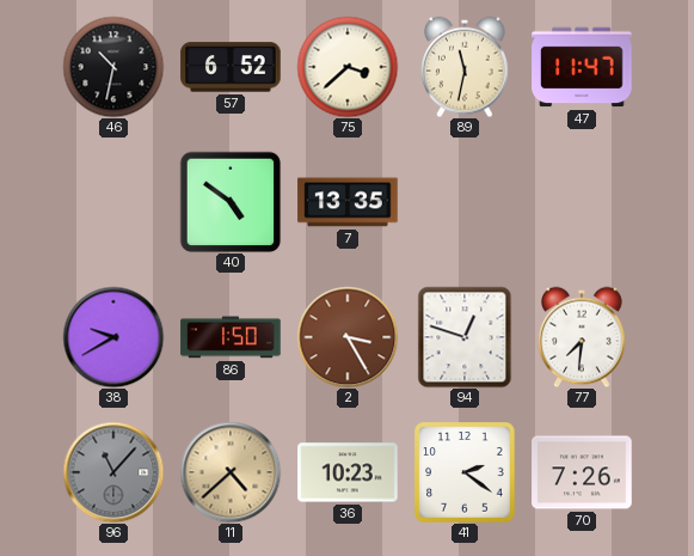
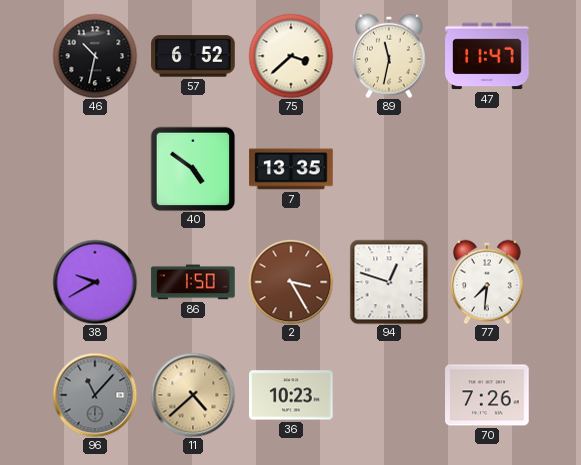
41: 2:21 -> none
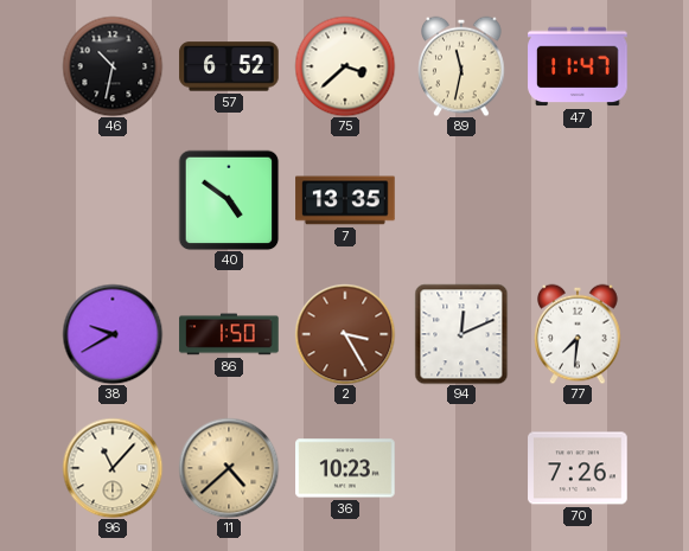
94: 12:48 -> 12:11
96 dial: grey -> cream
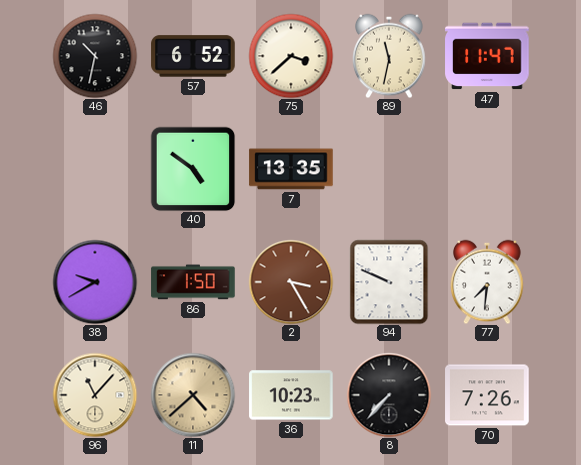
94: 12:11 -> 9:49
8: none -> 7:37
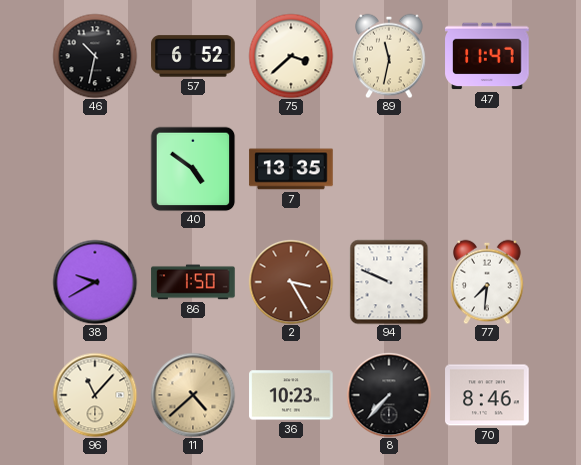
70: 7:26 -> 8:46
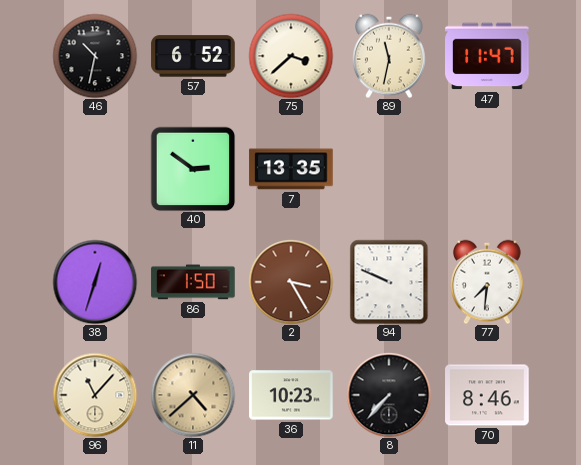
40: 4:51 -> 2:51
38: 9:40 -> 12:33
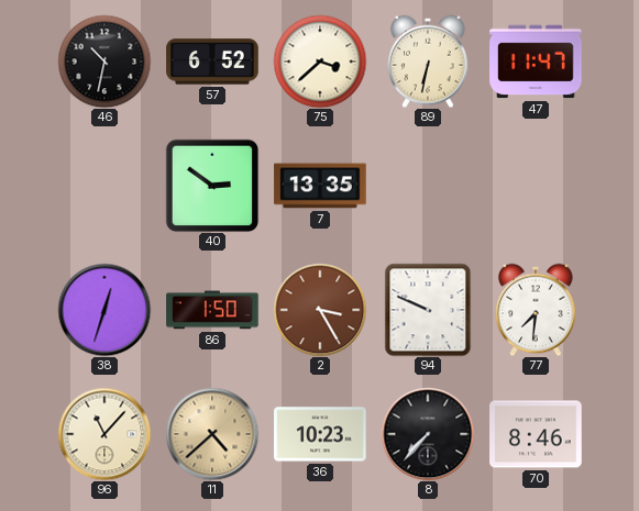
89: 11:32 -> 6:32
